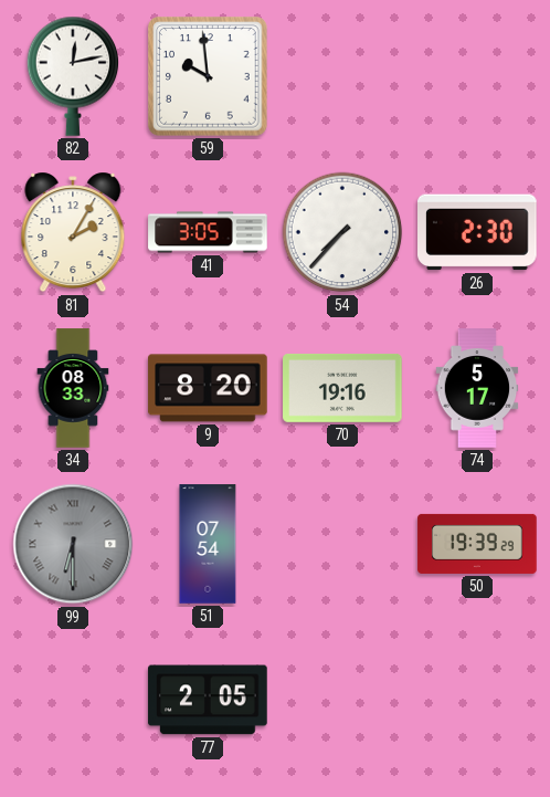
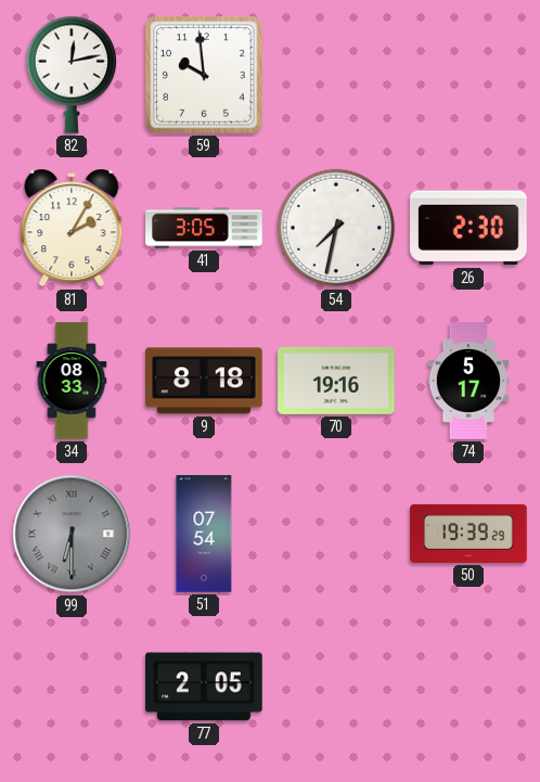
54: 7:37 -> 7:32
9: 8:20 -> 8:18
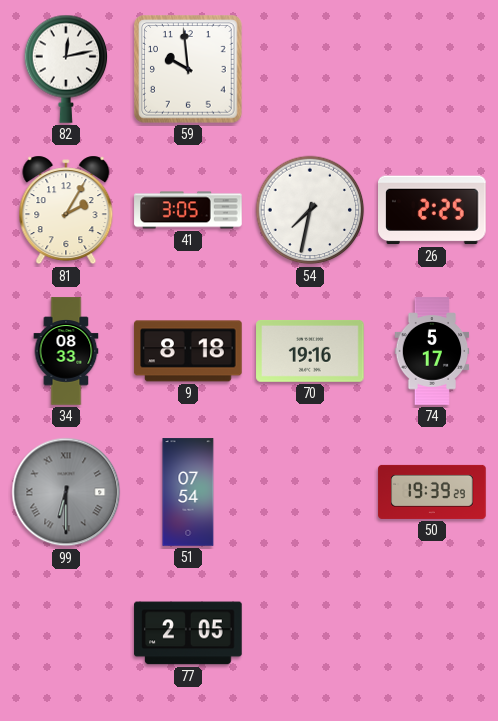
26: 2:30 -> 2:25
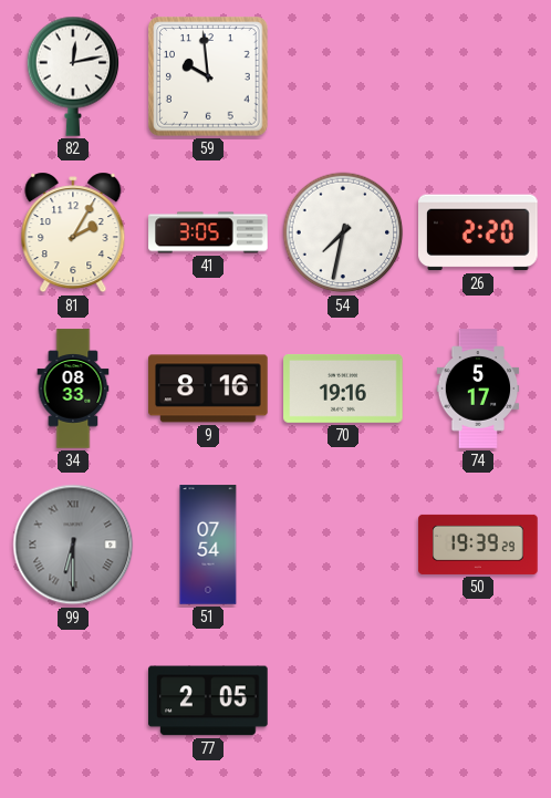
26: 2:25 -> 2:20
9: 8:18 -> 8:16
